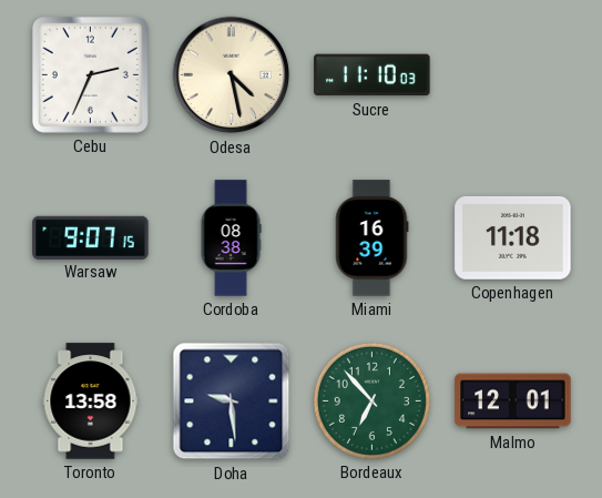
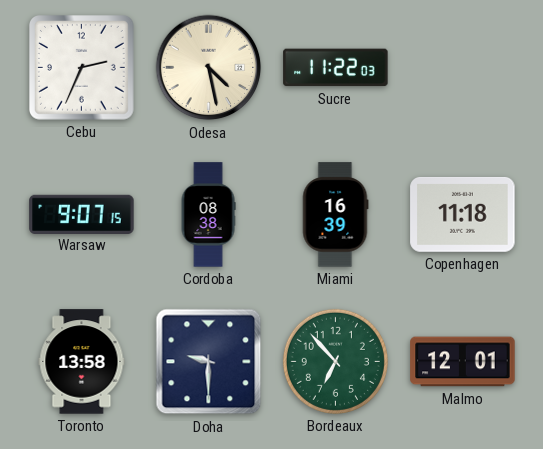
Sucre: 11:10 -> 11:22
Doha: 9:29 -> 9:30
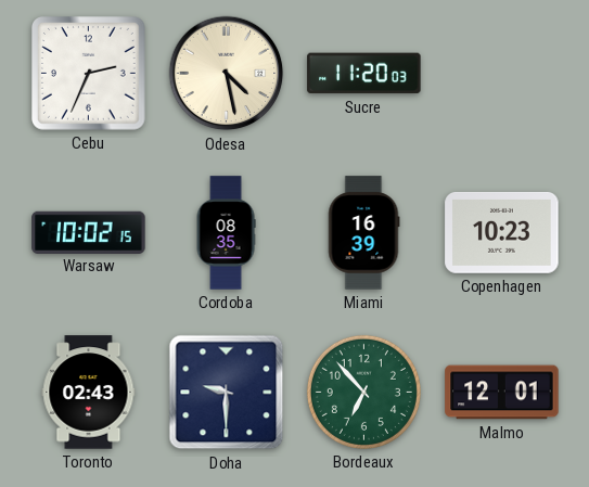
Sucre: 11:22 -> 11:20
Warsaw: 9:07 -> 10:02
Cordoba: 08:38 -> 08:35
Copenhagen: 11:18 -> 10:23
Toronto: 13:58 -> 02:43
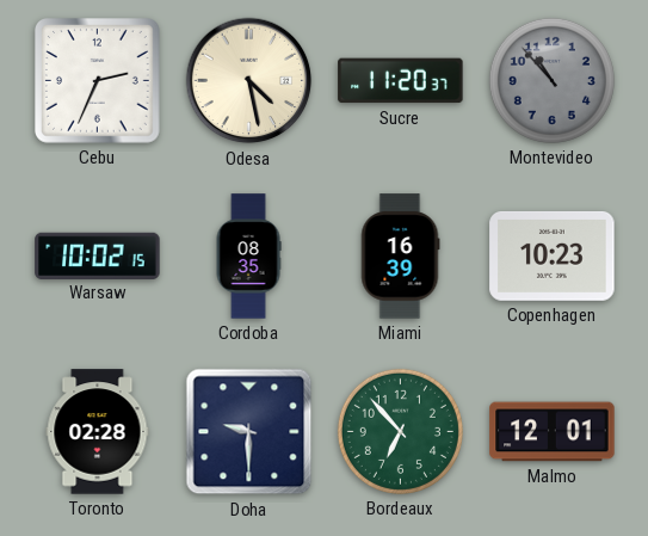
Sucre: 11:20:03 -> 11:20:37
Montevideo: none -> 10:53
Toronto: 02:43 -> 02:28
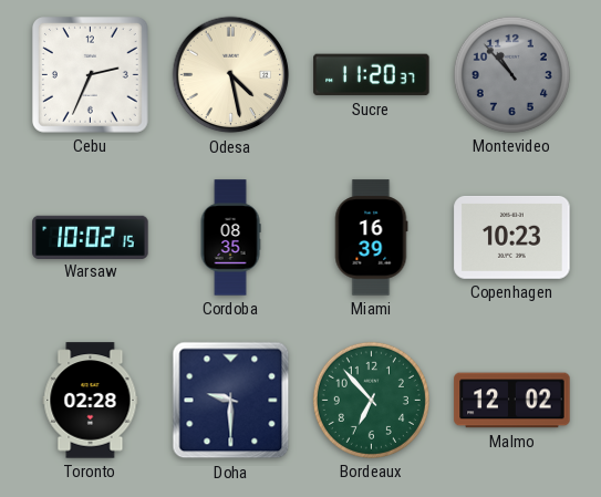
Malmo: 12:01 -> 12:02
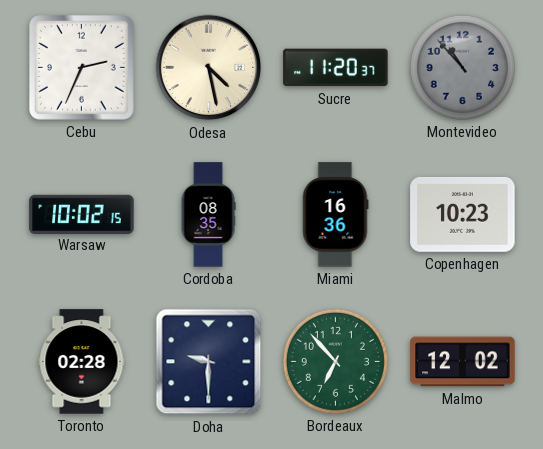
Miami: 16:39 -> 16:36
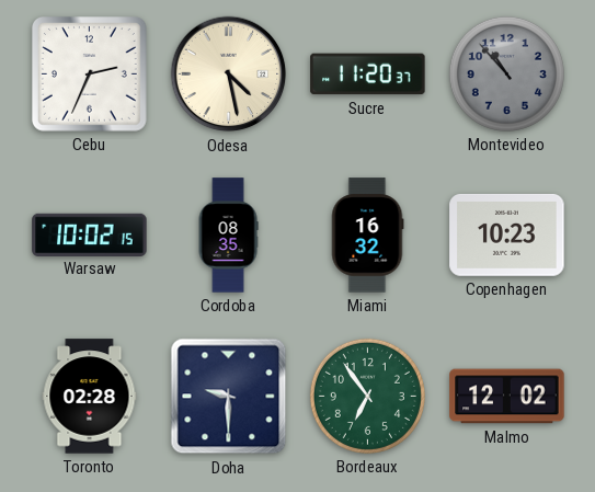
Miami: 16:36 -> 16:32
Bordeaux: 6:53 -> 6:54
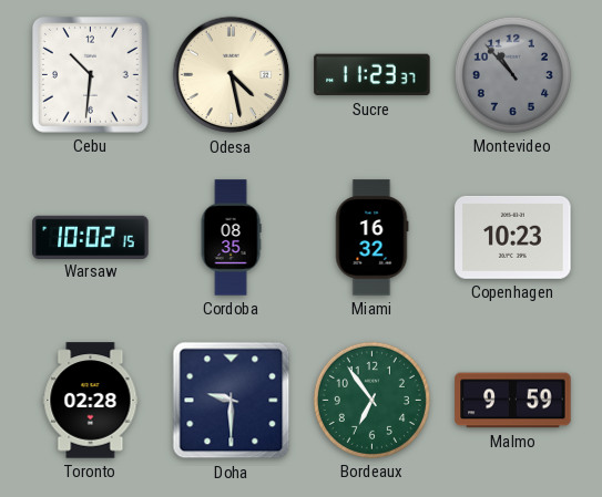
Cebu: 2:34 -> 10:31
Sucre: 11:20 -> 11:23
Malmo: 12:02 -> 9:59
